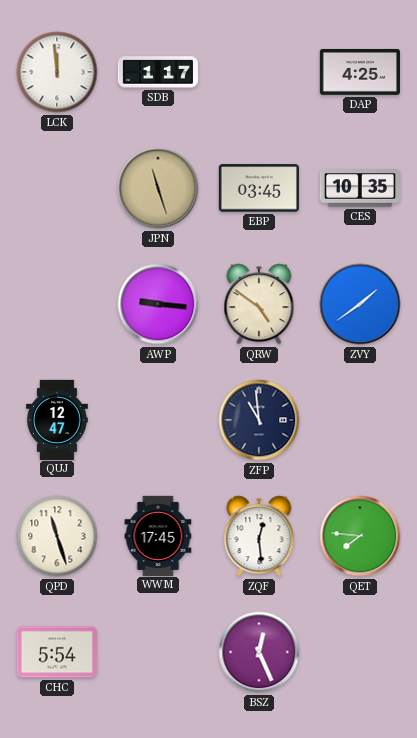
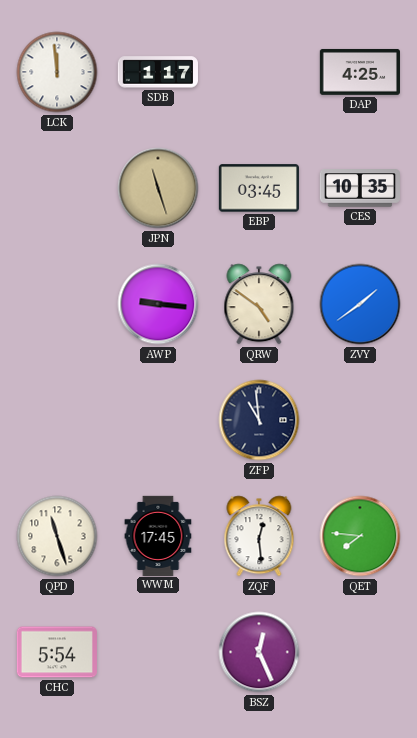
QUJ: 12:47 -> none
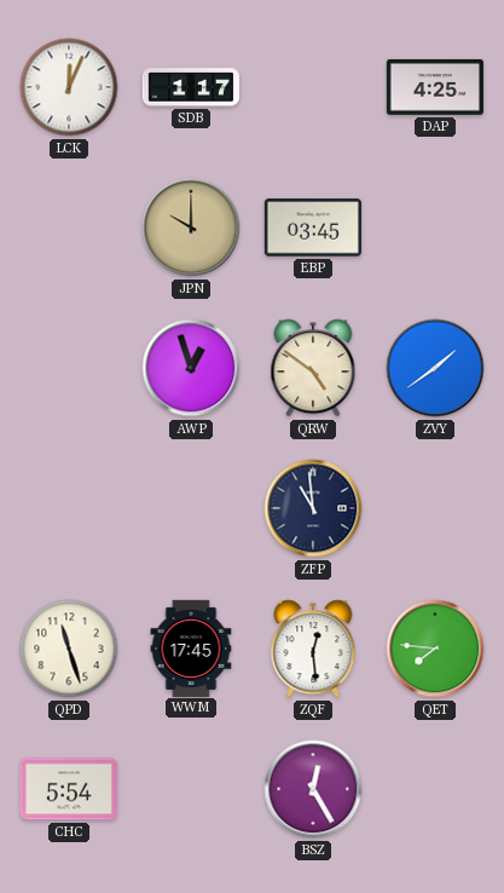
LCK: 11:59 -> 12:04
JPN: 11:27 -> 10:00
CES: 10:35 -> none
AWP: 9:16 -> 12:57
BSZ: 12:26 -> 12:25
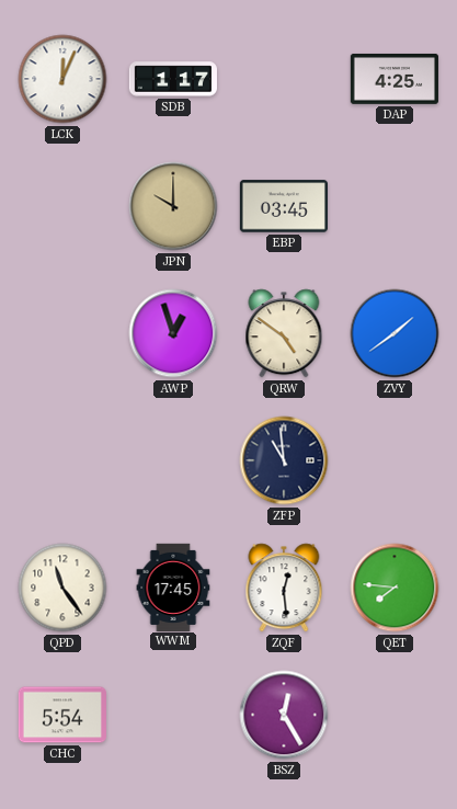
QPD: 11:27 -> 11:24
